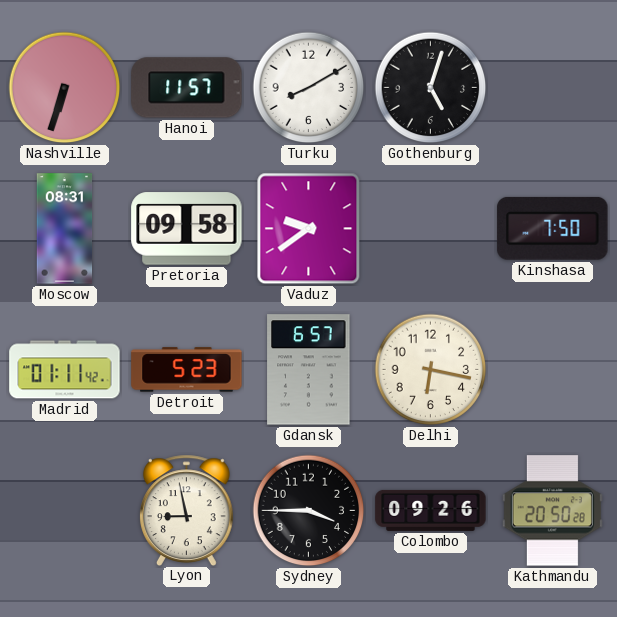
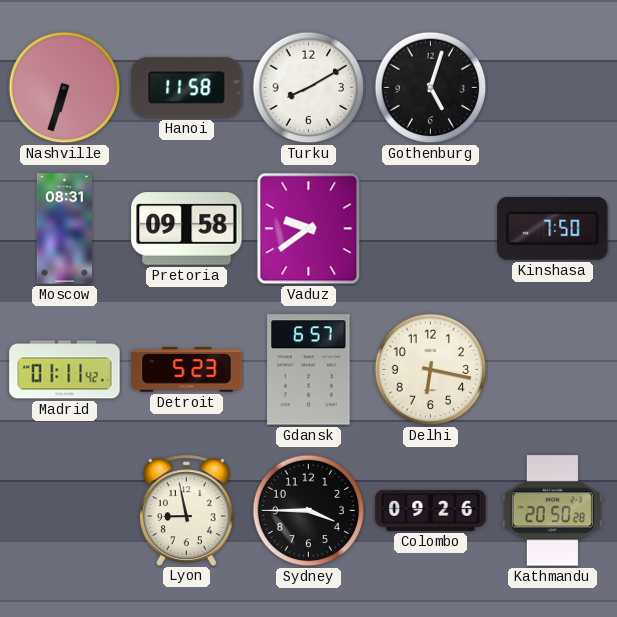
Hanoi: 11:57 -> 11:58
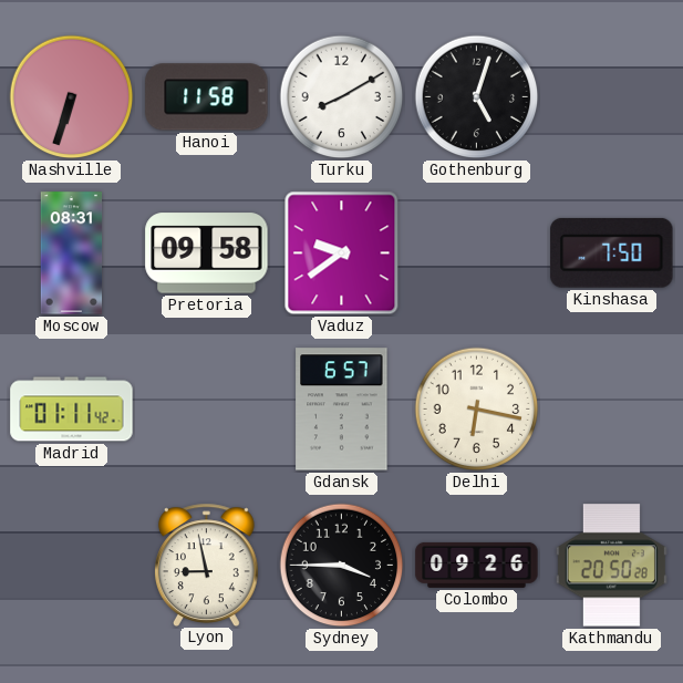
Detroit: 5:23 -> none
